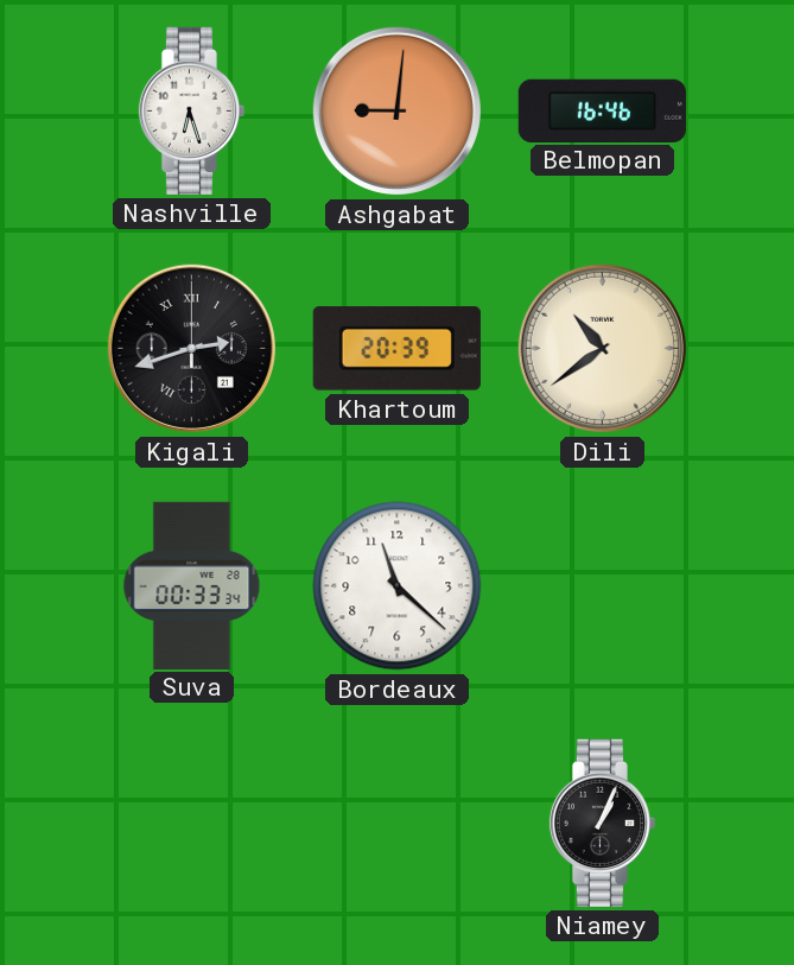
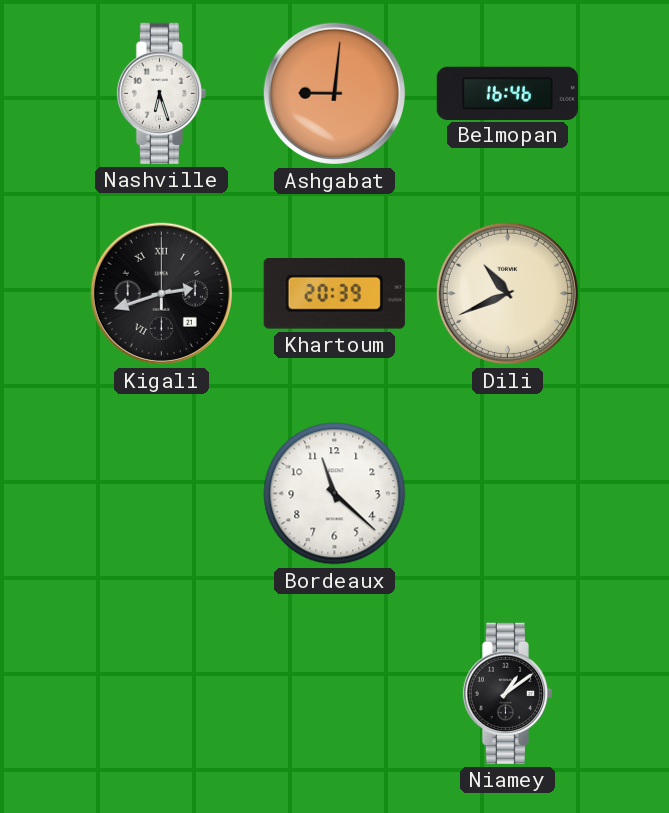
Dili: 10:39 -> 10:41
Suva: 00:33 -> none
Niamey: 1:04 -> 1:09
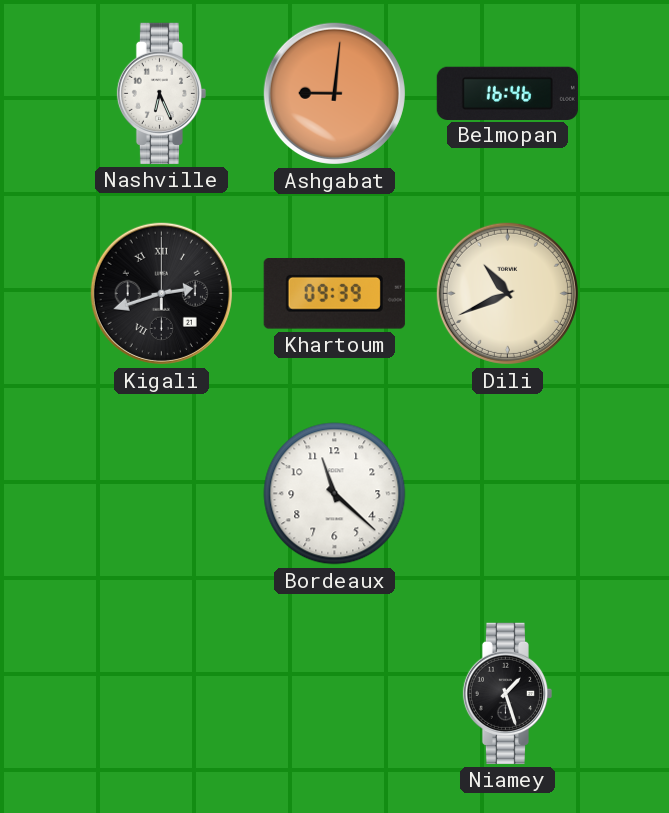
Nashville: 6:27 -> 6:26
Khartoum: 20:39 -> 09:39
Niamey: 1:09 -> 1:27
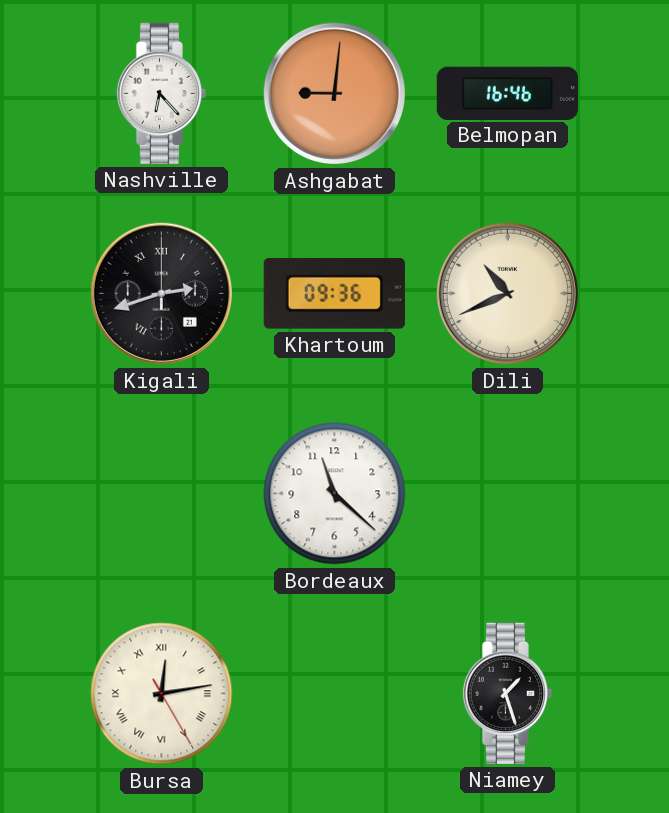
Nashville: 6:26 -> 6:23
Khartoum: 09:39 -> 09:36
Bursa: none -> 12:13
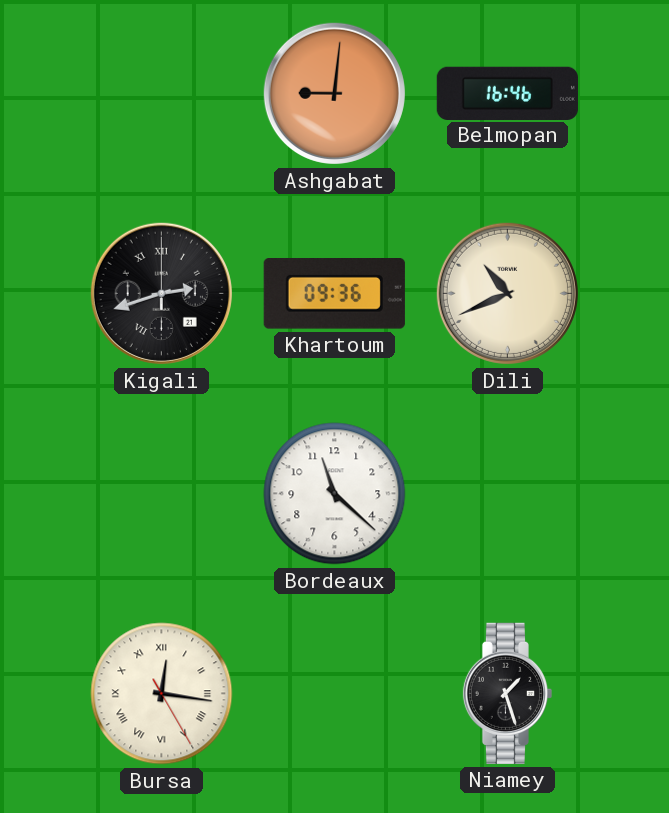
Nashville: 6:23 -> none
Bursa: 12:13 -> 12:16
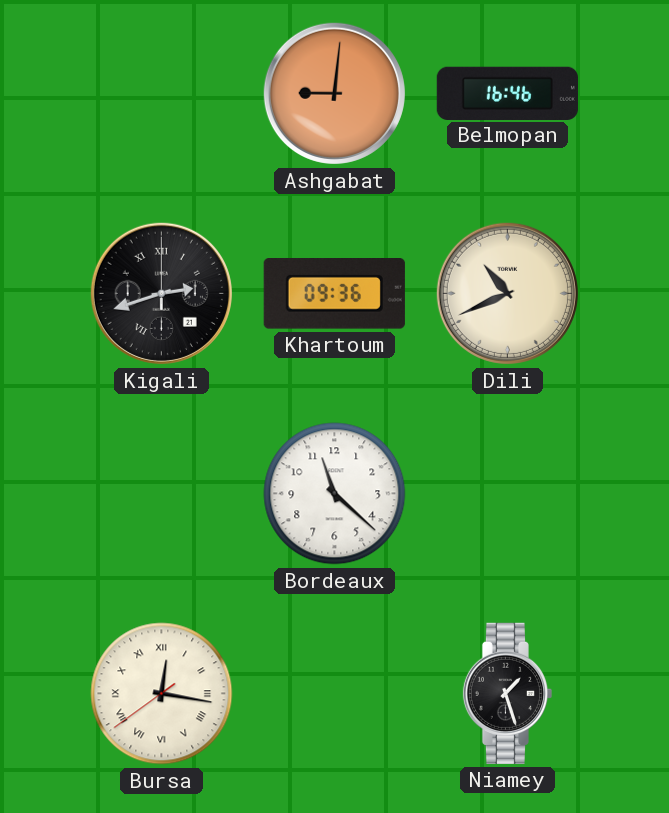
Bursa: 12:16:25 -> 12:16:39
